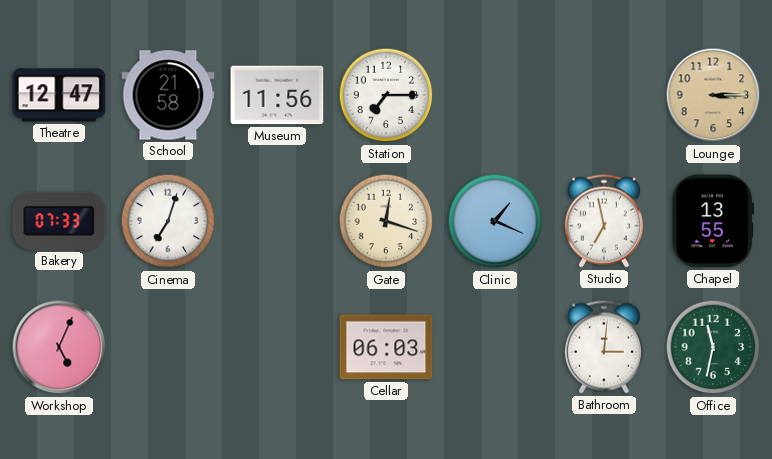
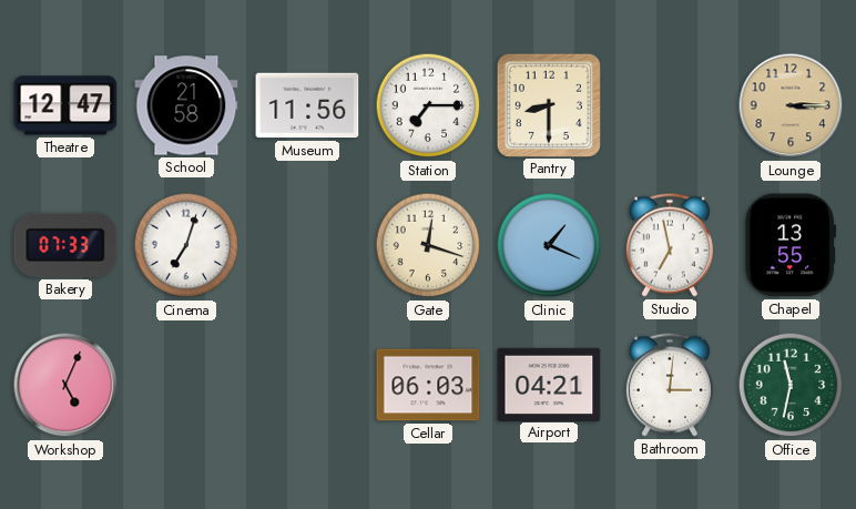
Pantry: none -> 8:30
Airport: none -> 04:21
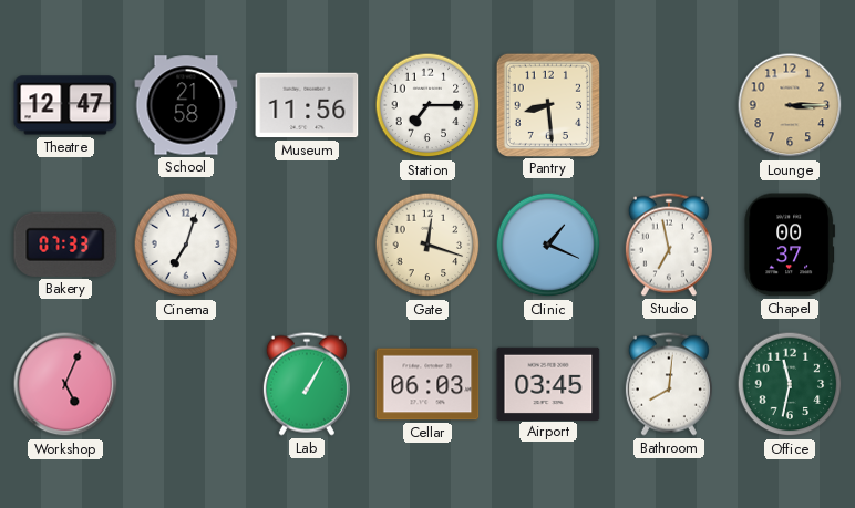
Pantry: 8:30 -> 8:29
Chapel: 13:55 -> 00:37
Lab: none -> 1:05
Airport: 04:21 -> 03:45
Bathroom: 3:01 -> 8:01
